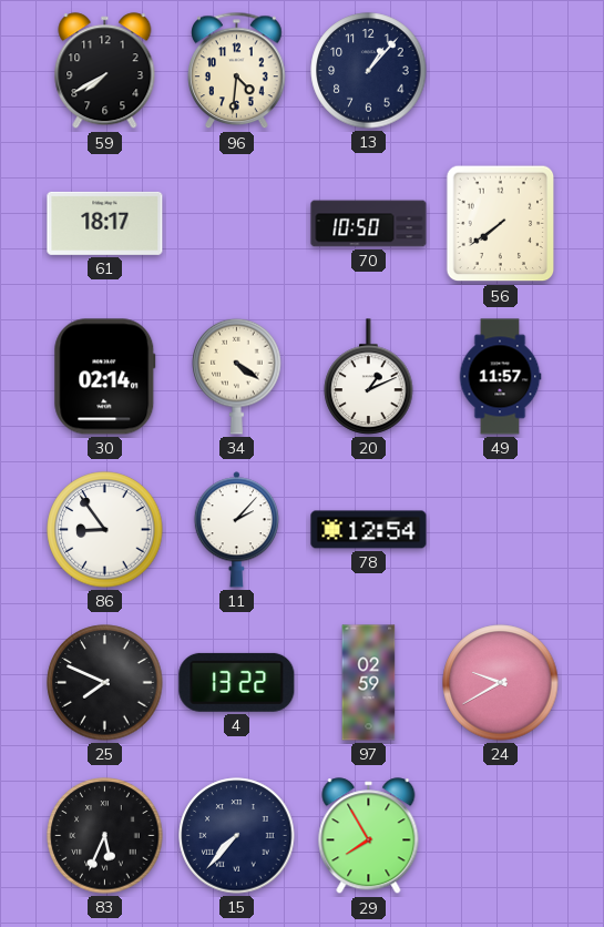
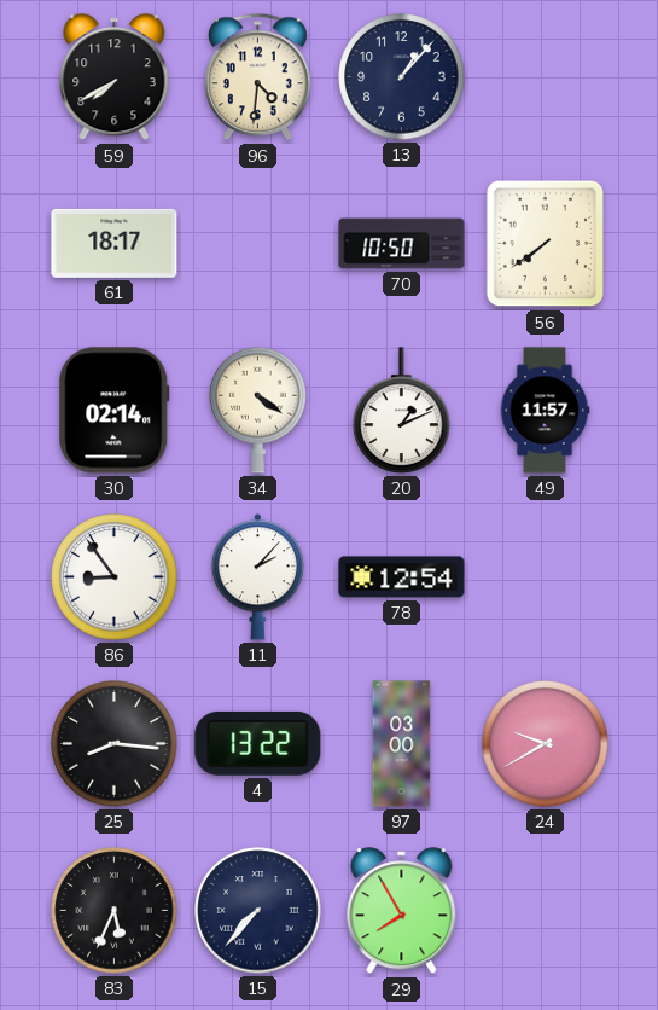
25: 7:49 -> 8:16
97: 02:59 -> 03:00
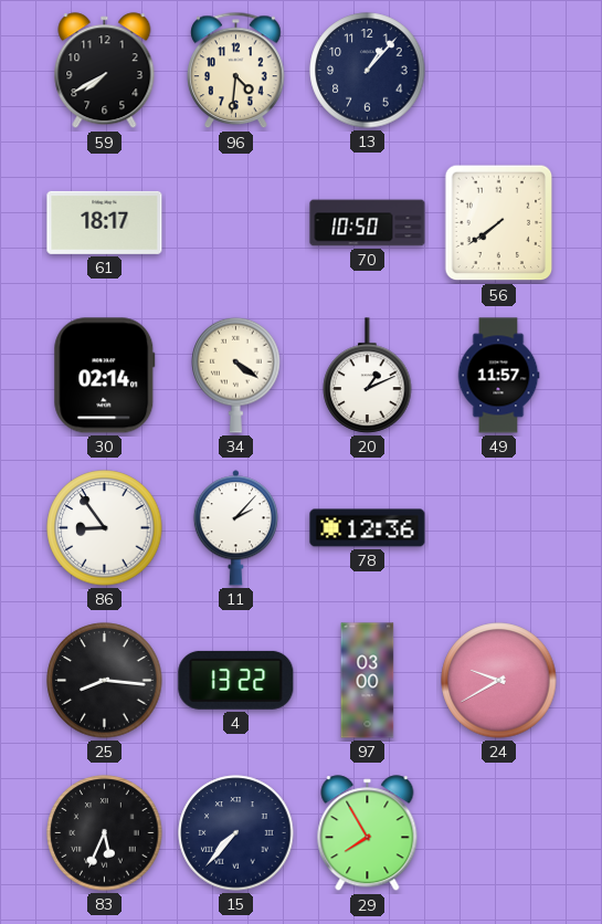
78: 12:54 -> 12:36
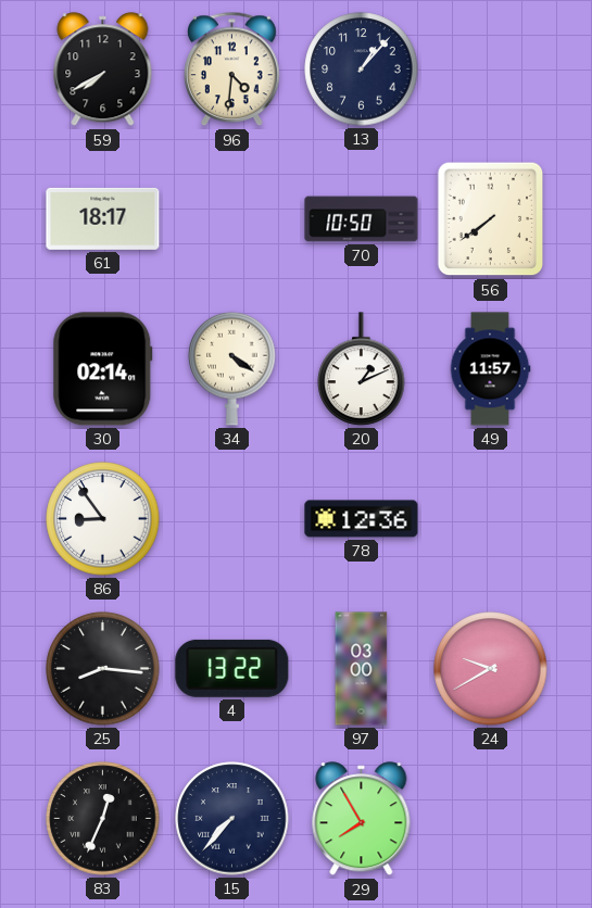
11: 2:07 -> none
83: 5:34 -> 12:34
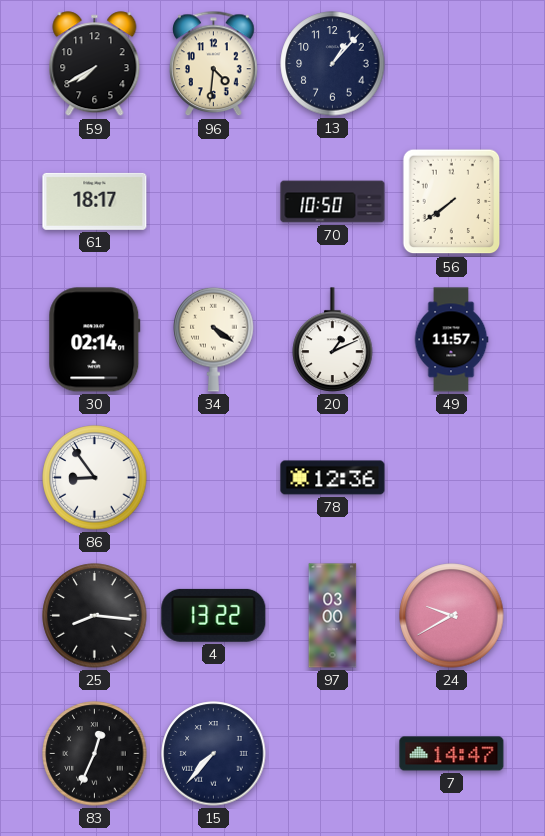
29: 7:55 -> none
7: none -> 14:47
